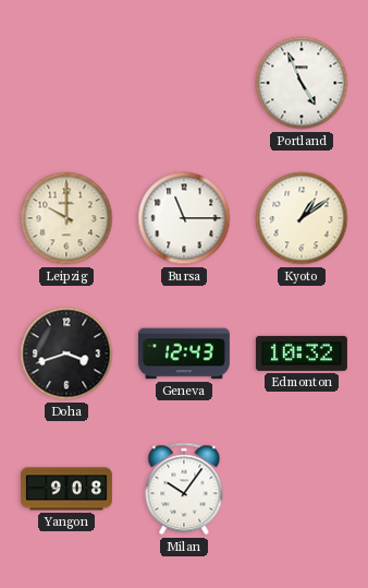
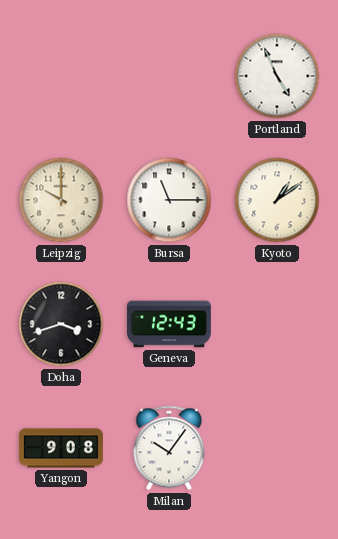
Edmonton: 10:32 -> none
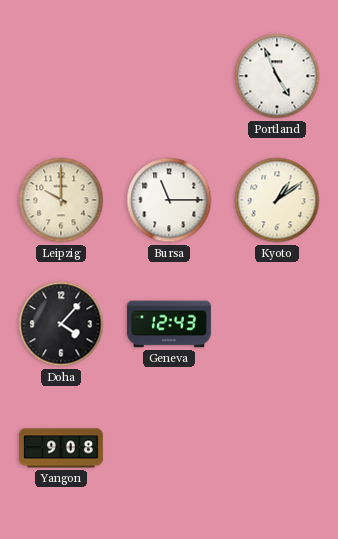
Doha: 3:42 -> 4:07
Milan: 10:06 -> none
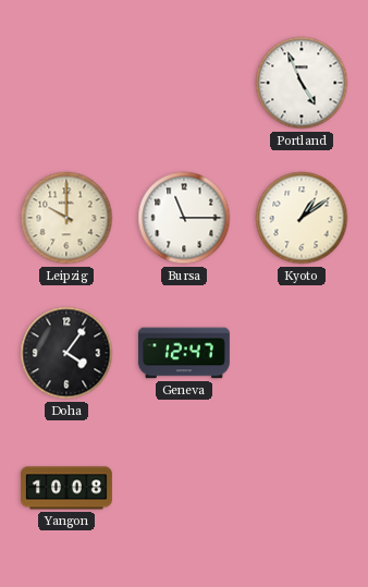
Doha: 4:07 -> 4:06
Geneva: 12:43 -> 12:47
Yangon: 9:08 -> 10:08
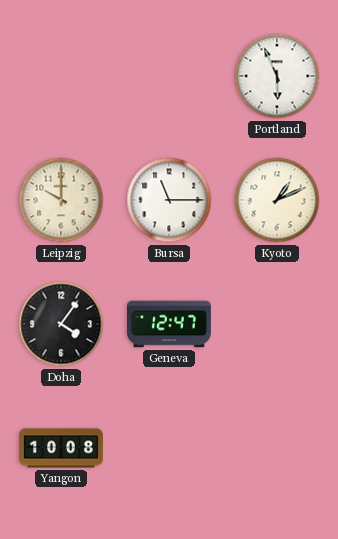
Portland: 4:56 -> 5:56
Kyoto: 1:09 -> 1:11
